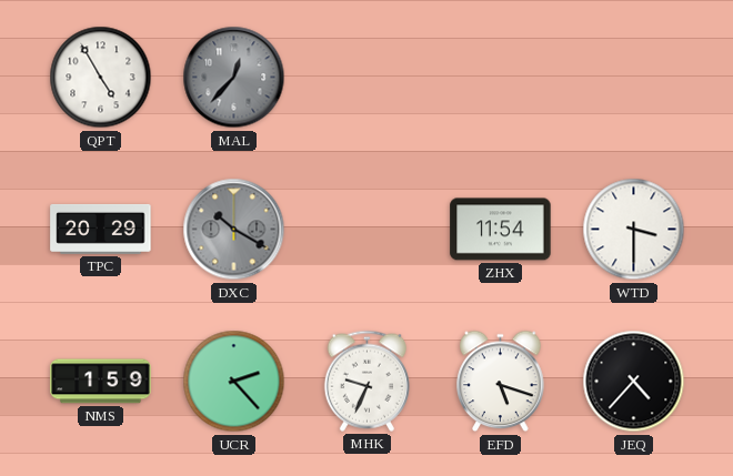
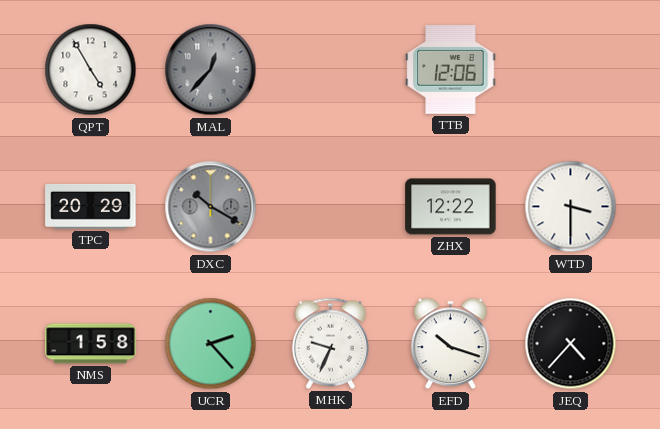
TTB: none -> 12:06
ZHX: 11:54 -> 12:22
NMS: 1:59 -> 1:58
EFD: 5:18 -> 10:18
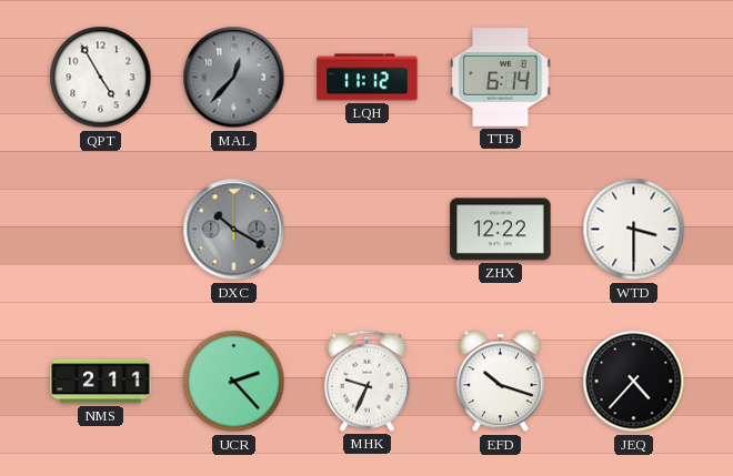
LQH: none -> 11:12
TTB: 12:06 -> 6:14
TPC: 20:29 -> none
NMS: 1:58 -> 2:11
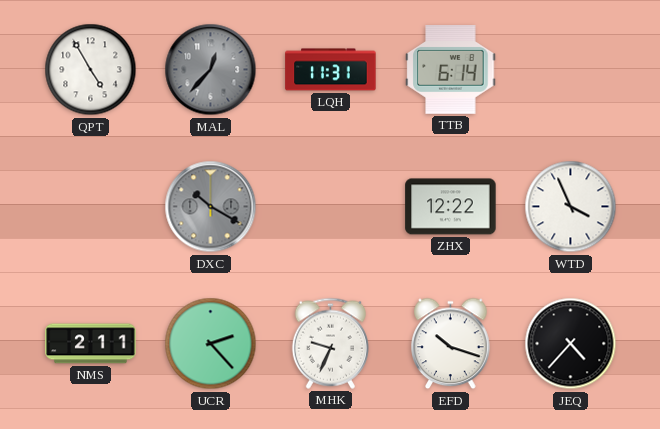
LQH: 11:12 -> 11:31
WTD: 3:30 -> 3:56
